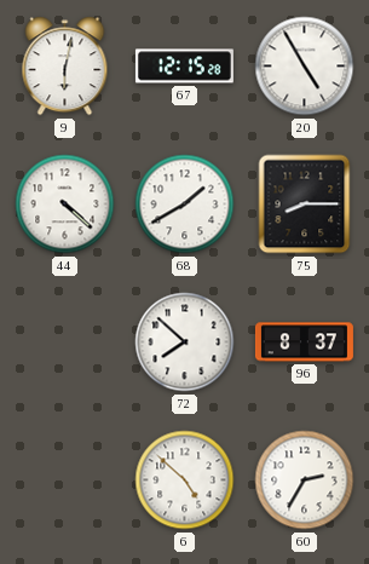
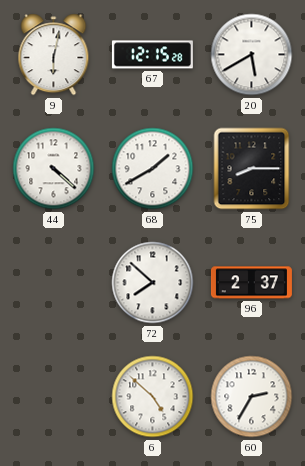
20: 4:55 -> 5:40
96: 8:37 -> 2:37
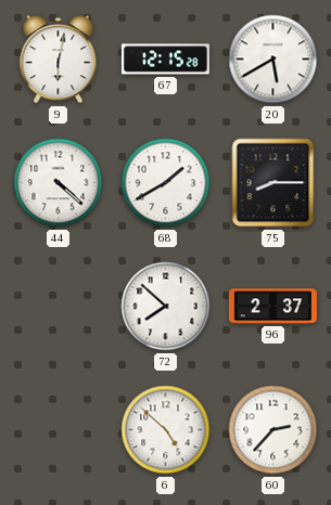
60: 2:35 -> 2:37
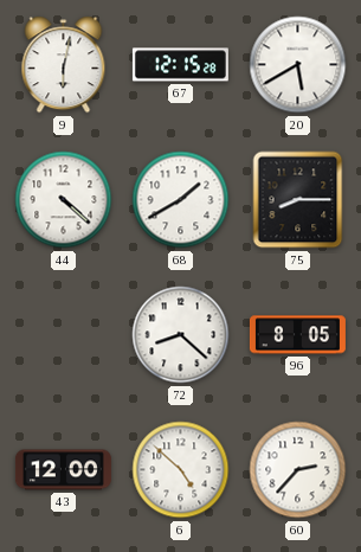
72: 7:52 -> 8:22
96: 2:37 -> 8:05
43: none -> 12:00
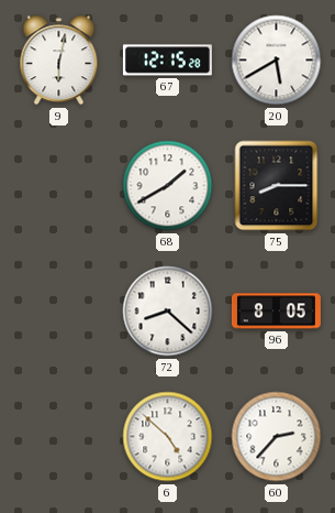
44: 4:22 -> none
43: 12:00 -> none
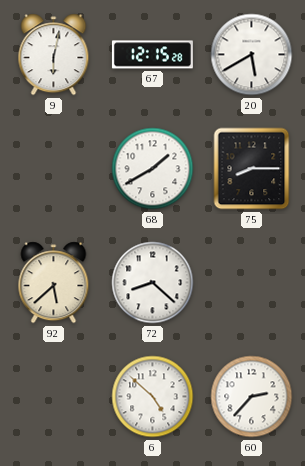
92: none -> 5:38
96: 8:05 -> none
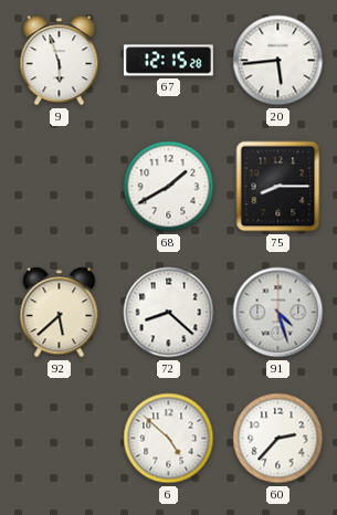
9: 6:02 -> 5:57
20: 5:40 -> 5:44
91: none -> 4:27
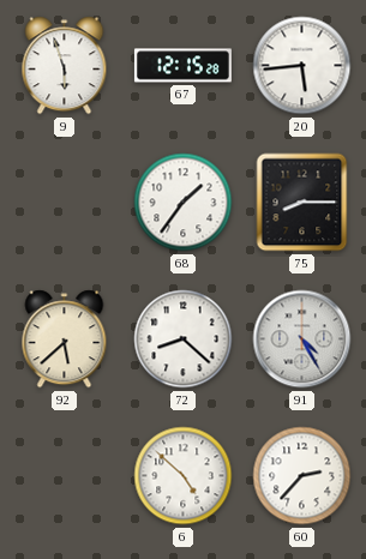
68: 1:40 -> 1:36
91: 4:27 -> 4:25
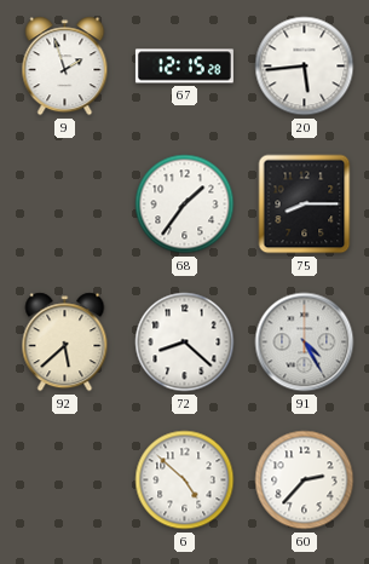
9: 5:57 -> 1:57
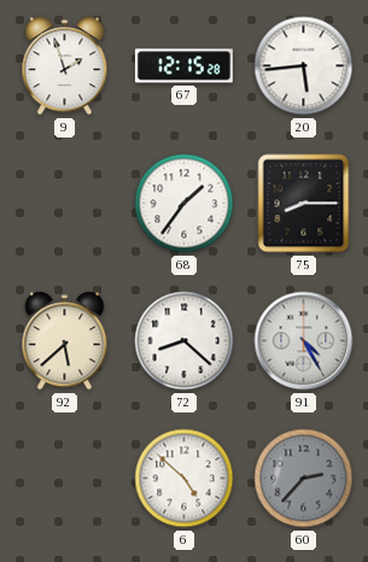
60 dial: white -> grey
